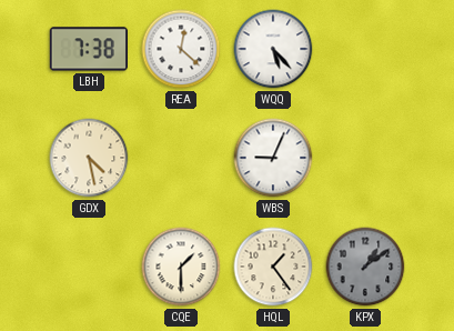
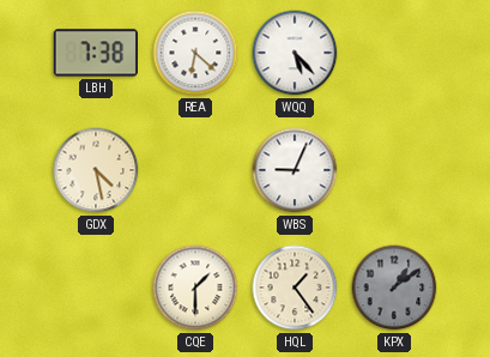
REA: 12:22 -> 6:22
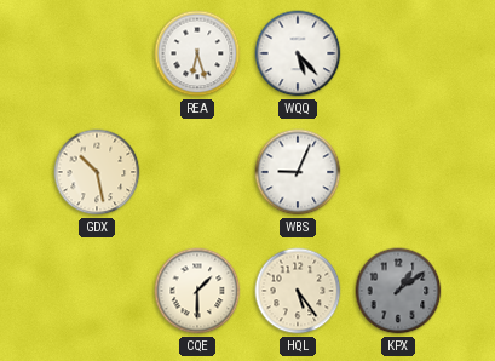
LBH: 7:38 -> none
REA: 6:22 -> 6:27
GDX: 4:28 -> 10:28
HQL: 1:24 -> 5:24
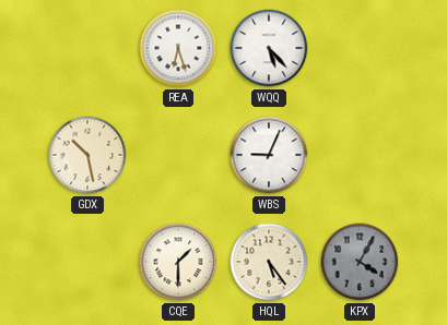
KPX: 1:09 -> 4:05
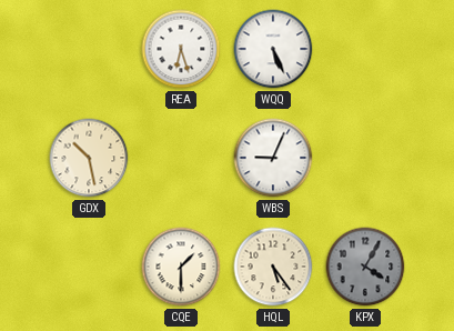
WQQ: 5:23 -> 5:26
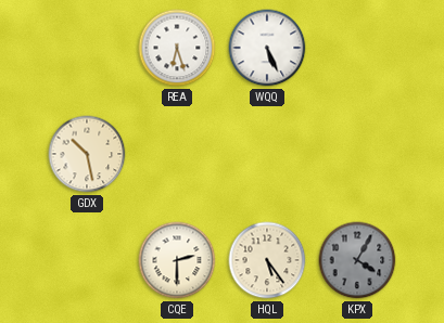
WBS: 9:04 -> none
CQE: 1:30 -> 2:30
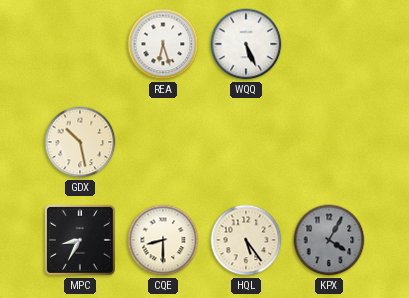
MPC: none -> 8:35
CQE: 2:30 -> 8:30
